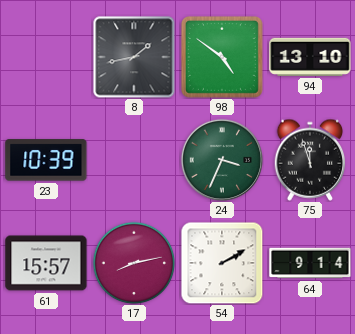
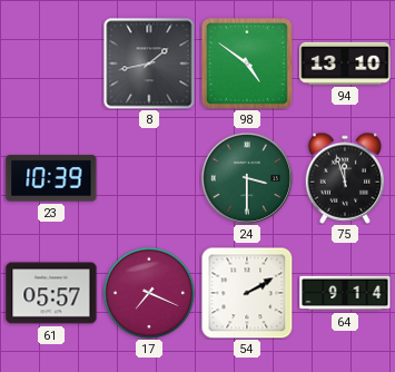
24: 3:34 -> 3:30
61: 15:57 -> 05:57
17: 8:13 -> 7:19
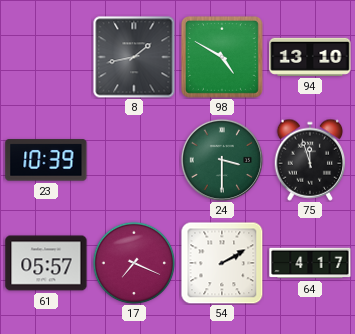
98: 4:51 -> 4:50
64: 9:14 -> 4:17
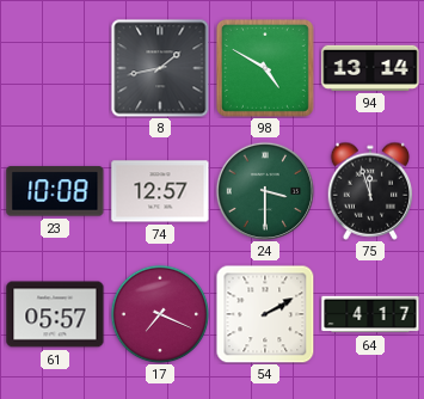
94: 13:10 -> 13:14
23: 10:39 -> 10:08
74: none -> 12:57
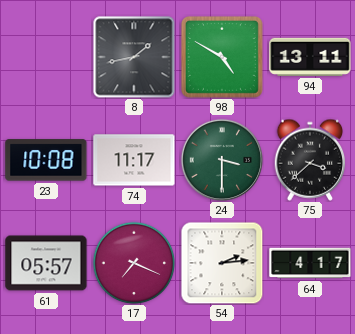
94: 13:14 -> 13:11
74: 12:57 -> 11:17
75: 11:57 -> 3:38
54: 2:10 -> 2:14
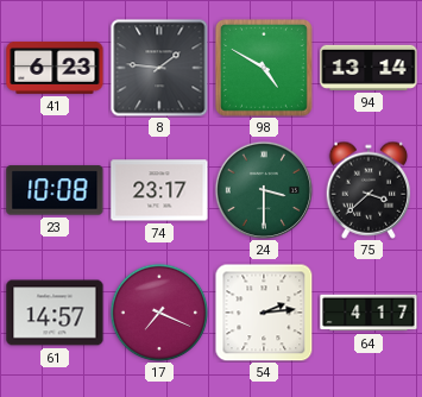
41: none -> 6:23
8: 1:43 -> 1:46
94: 13:11 -> 13:14
74: 11:17 -> 23:17
61: 05:57 -> 14:57
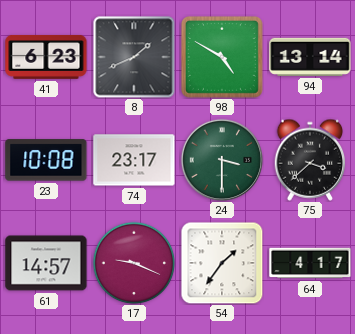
8: 1:46 -> 1:41
17: 7:19 -> 9:19
54: 2:14 -> 1:36
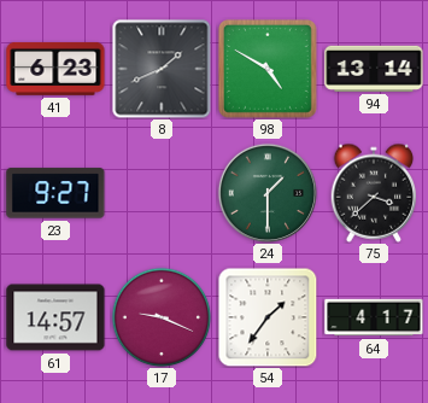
23: 10:08 -> 9:27
74: 23:17 -> none
24: 3:30 -> 1:30
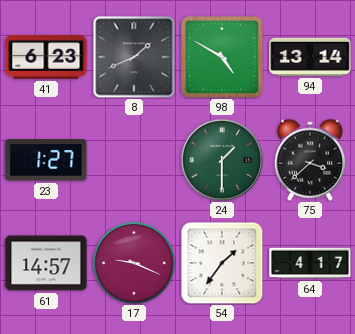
23: 9:27 -> 1:27
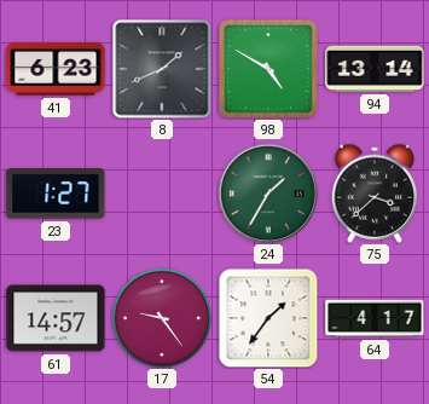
24: 1:30 -> 1:35
17: 9:19 -> 9:24
